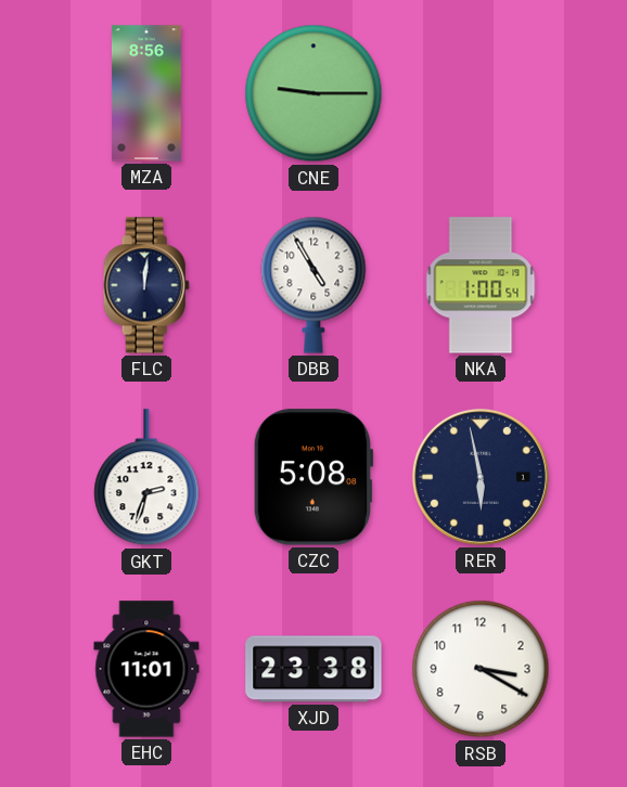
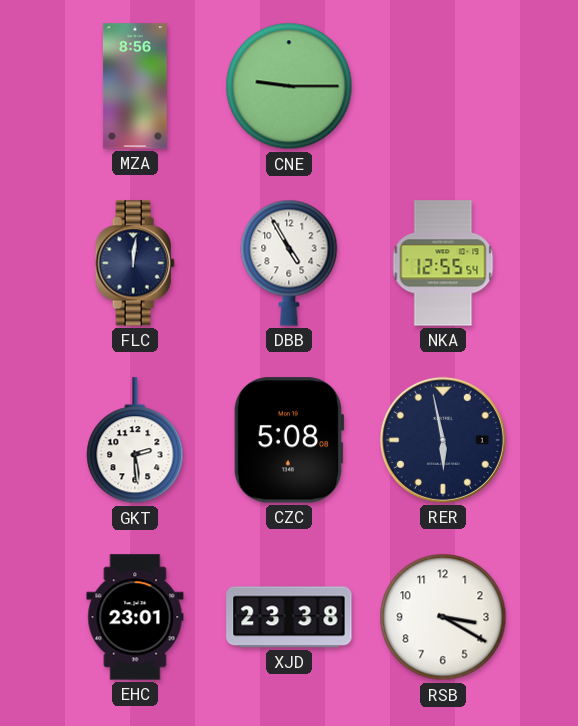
NKA: 1:00 -> 12:55
GKT: 2:33 -> 2:29
EHC: 11:01 -> 23:01
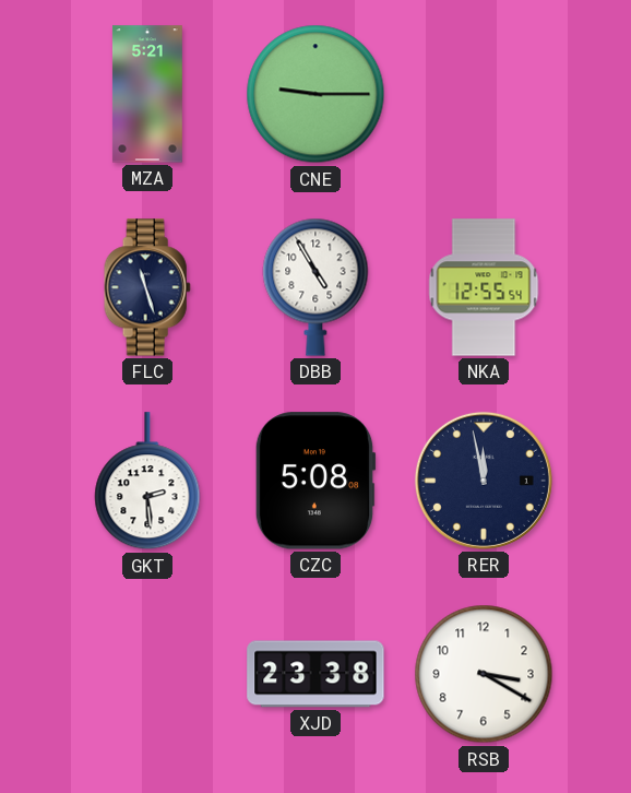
MZA: 8:56 -> 5:21
FLC: 12:01 -> 11:27
RER: 5:58 -> 11:58
EHC: 23:01 -> none
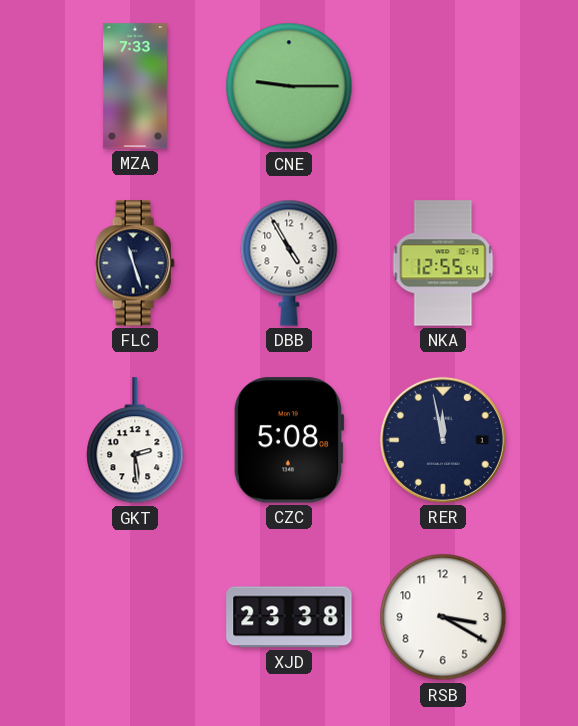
MZA: 5:21 -> 7:33
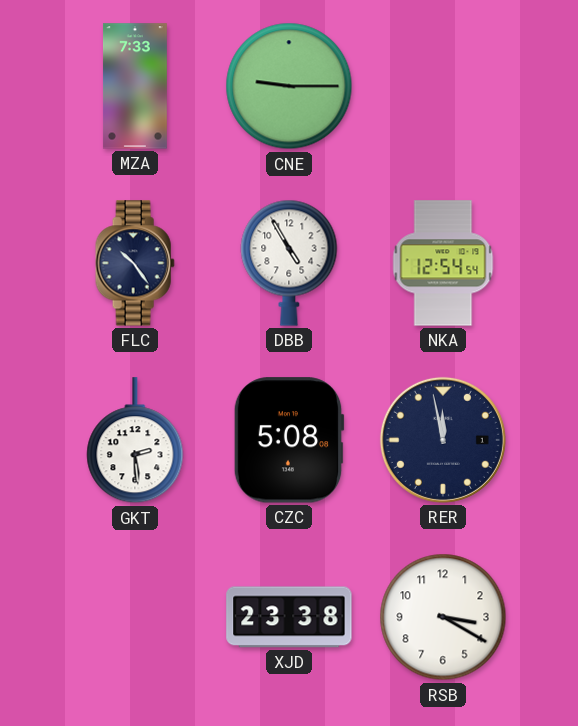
FLC: 11:27 -> 10:24
NKA: 12:55 -> 12:54
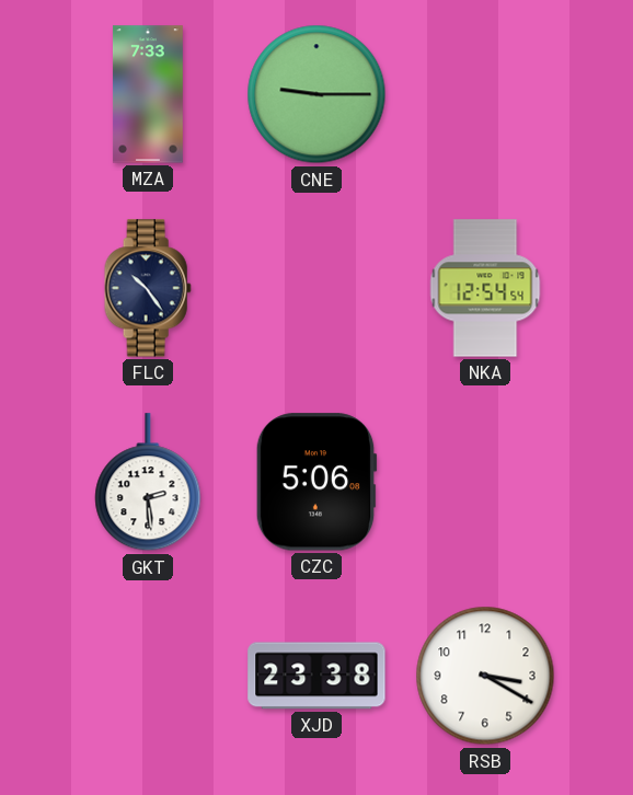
DBB: 4:55 -> none
CZC: 5:08 -> 5:06
RER: 11:58 -> none
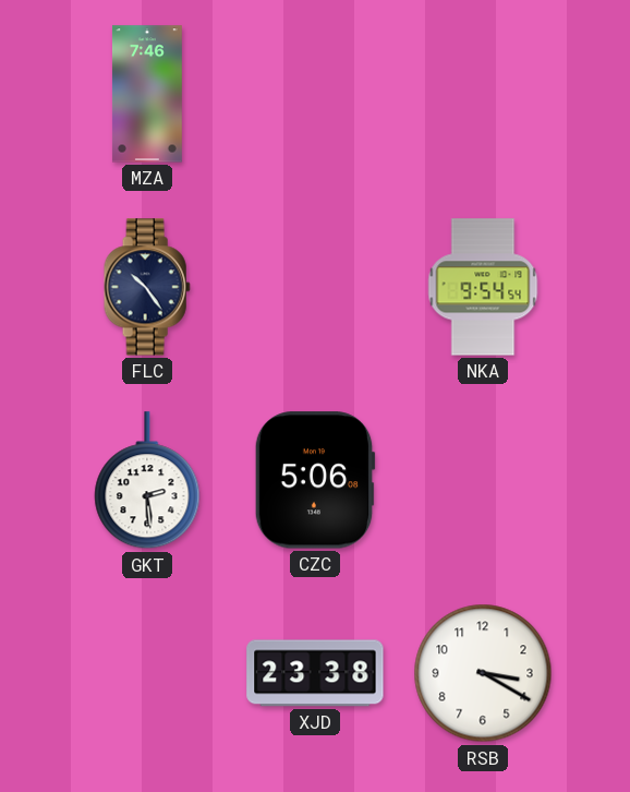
MZA: 7:33 -> 7:46
CNE: 9:15 -> none
NKA: 12:54 -> 9:54
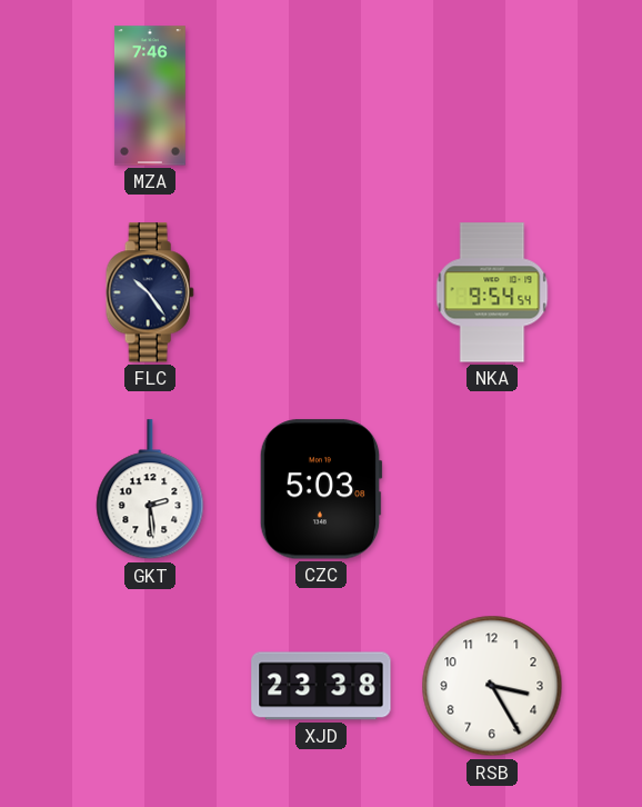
CZC: 5:06 -> 5:03
RSB: 3:20 -> 3:25
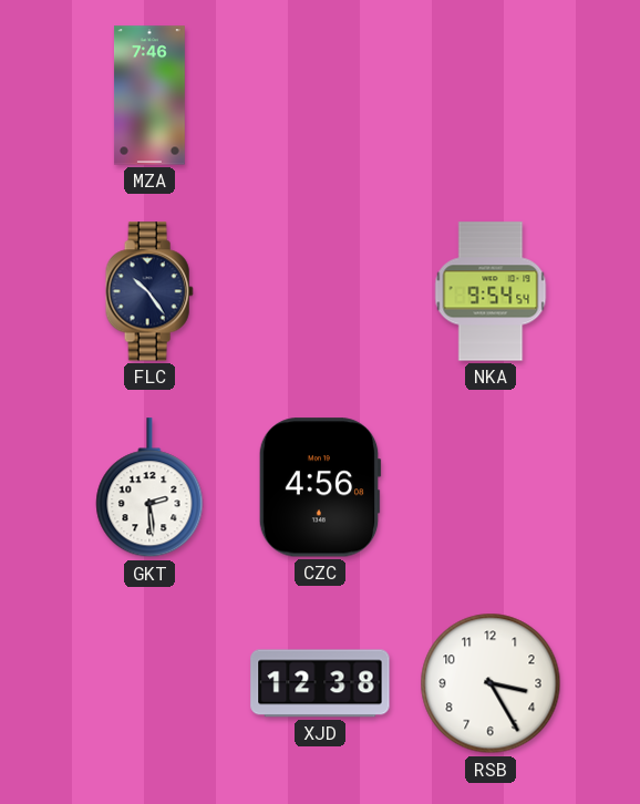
CZC: 5:03 -> 4:56
XJD: 23:38 -> 12:38
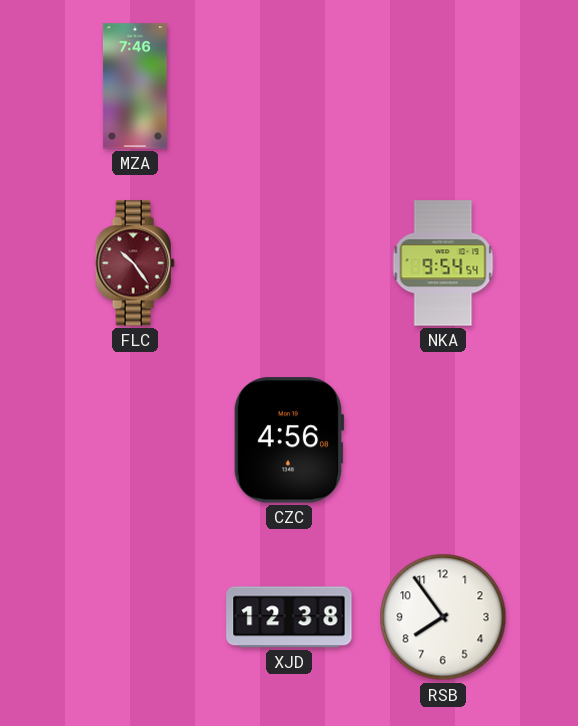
FLC dial: navy -> burgundy
GKT: 2:29 -> none
RSB: 3:25 -> 7:54
